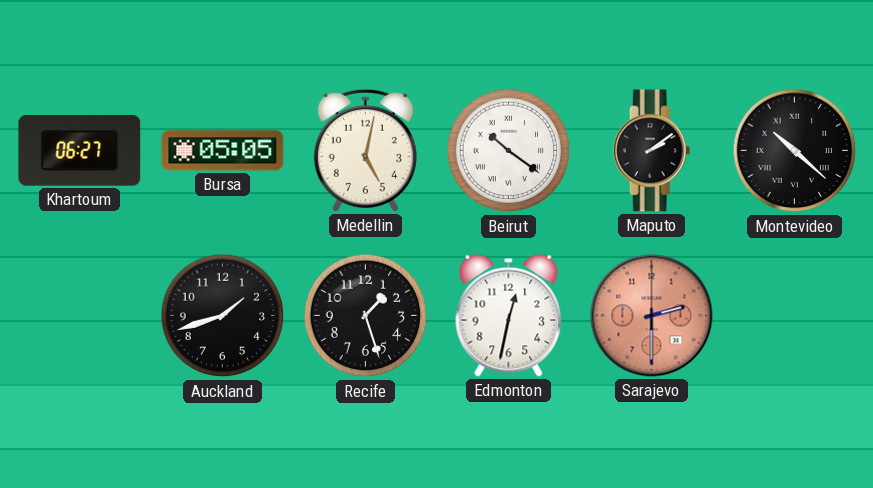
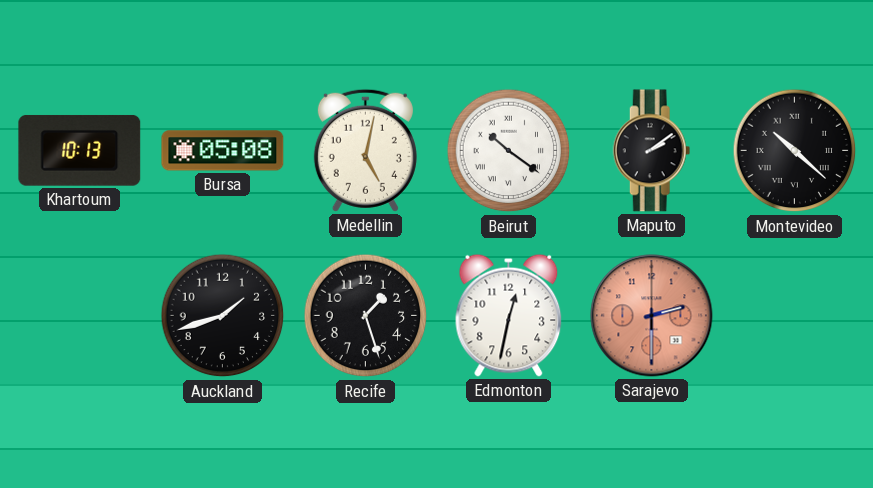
Khartoum: 06:27 -> 10:13
Bursa: 05:05 -> 05:08
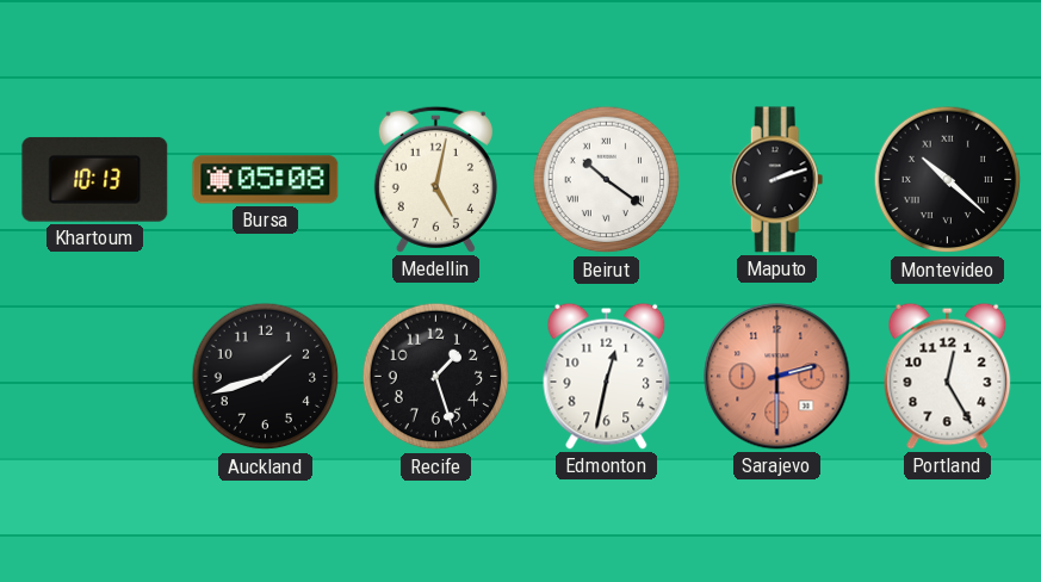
Maputo: 2:09 -> 2:12
Portland: none -> 12:25
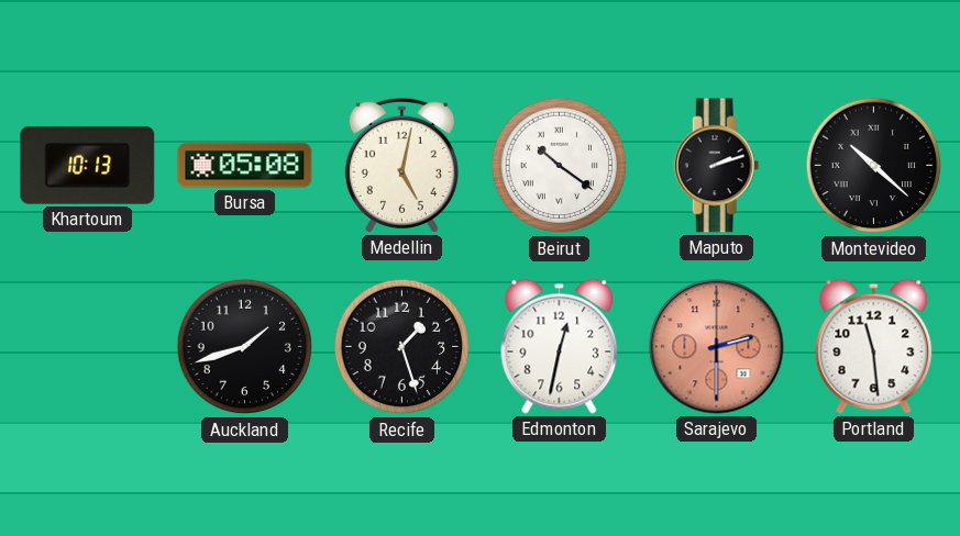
Portland: 12:25 -> 11:29
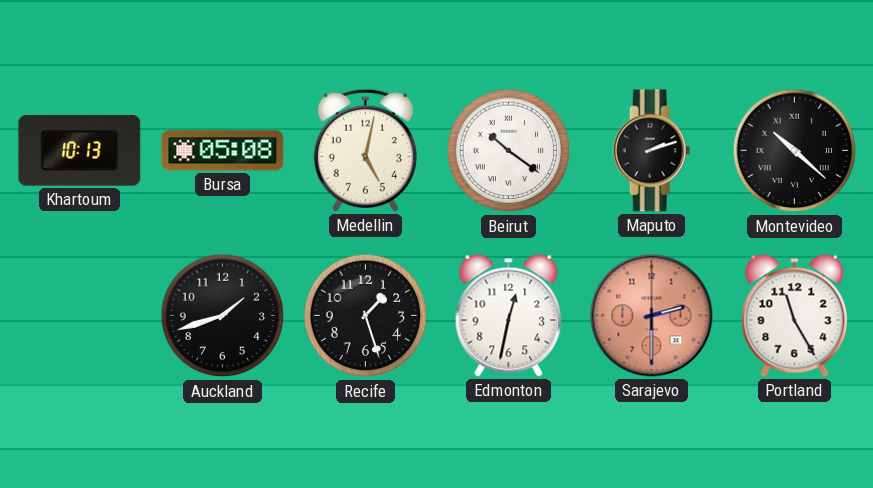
Portland: 11:29 -> 11:25
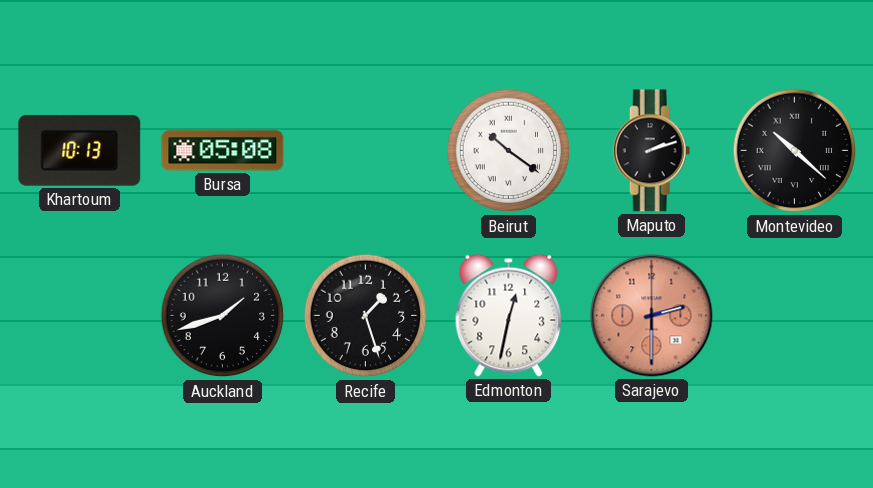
Medellin: 5:02 -> none
Portland: 11:25 -> none
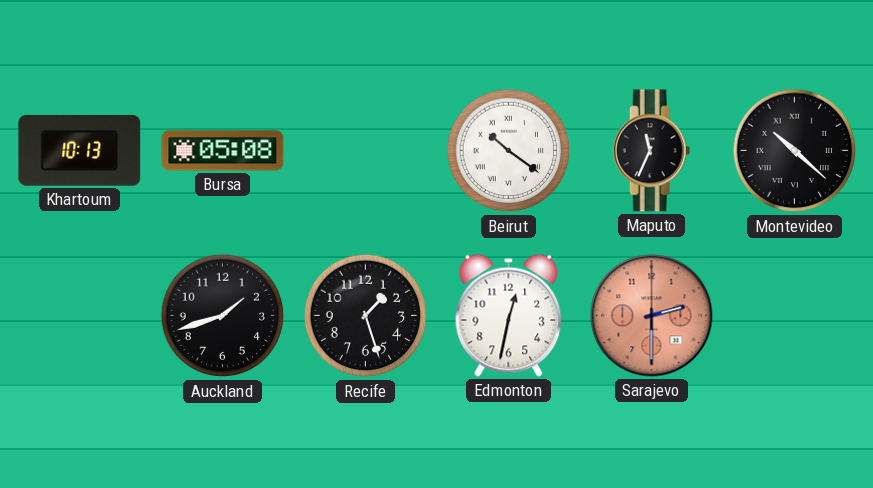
Maputo: 2:12 -> 11:34
